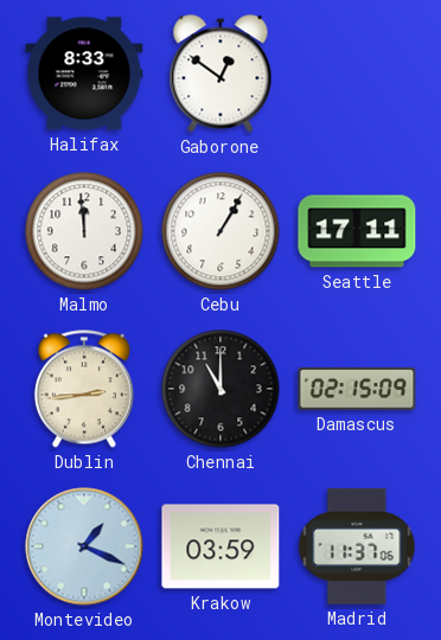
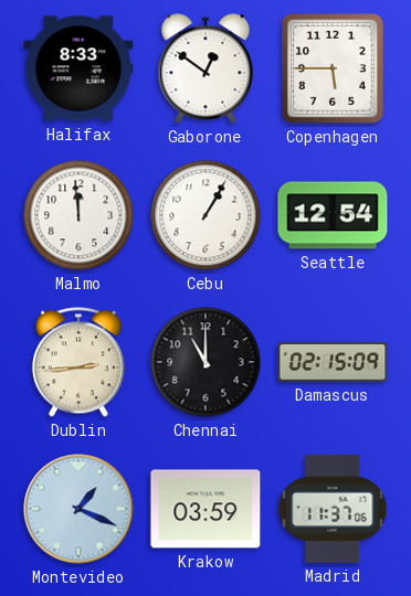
Copenhagen: none -> 5:45
Seattle: 17:11 -> 12:54
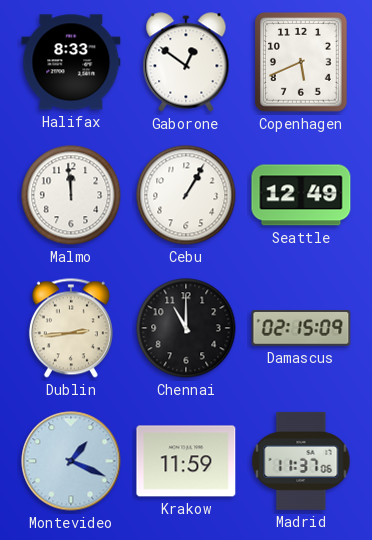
Copenhagen: 5:45 -> 5:41
Seattle: 12:54 -> 12:49
Krakow: 03:59 -> 11:59
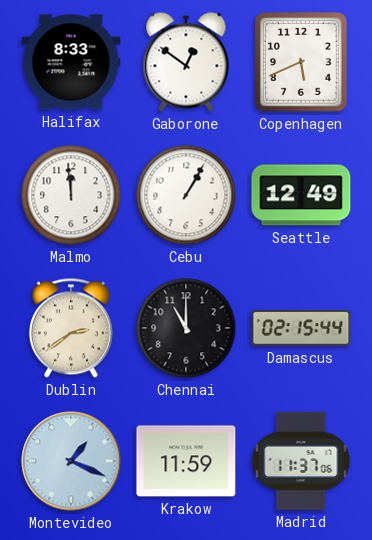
Dublin: 2:44 -> 2:39
Damascus: 02:15:09 -> 02:15:44
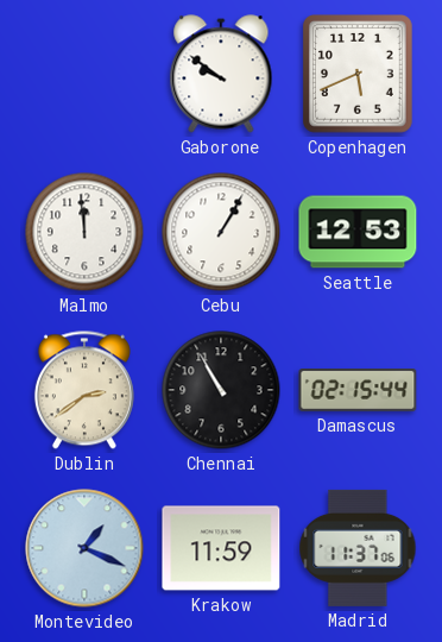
Halifax: 8:33 -> none
Gaborone: 12:51 -> 9:51
Seattle: 12:49 -> 12:53
Chennai: 11:00 -> 10:55
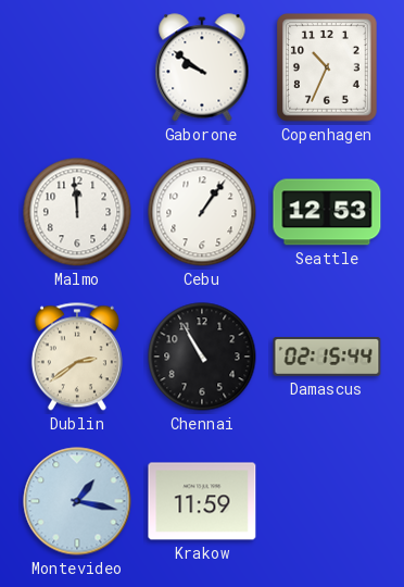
Copenhagen: 5:41 -> 10:34
Cebu: 1:05 -> 1:06
Montevideo: 1:19 -> 1:17
Madrid: 11:37 -> none
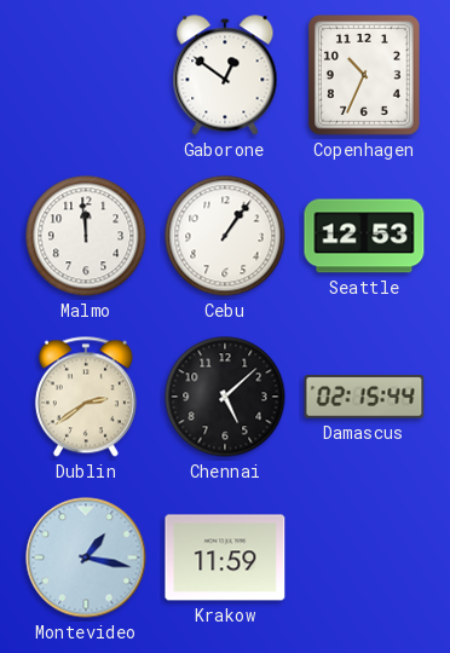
Gaborone: 9:51 -> 12:51
Chennai: 10:55 -> 5:08
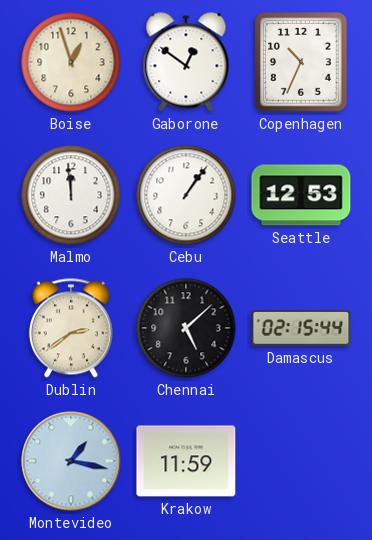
Boise: none -> 12:57
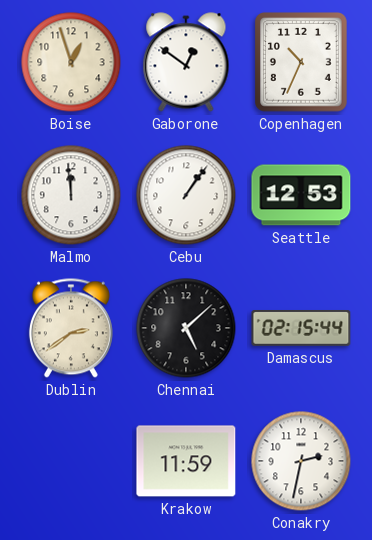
Montevideo: 1:17 -> none
Conakry: none -> 2:32
